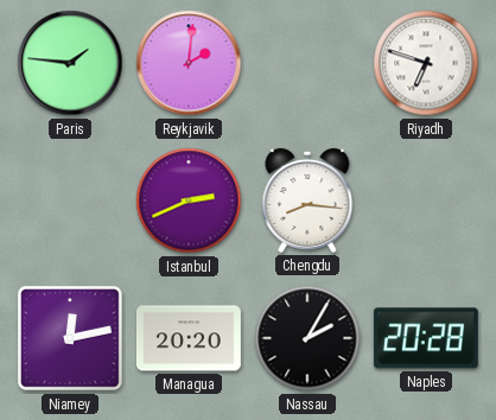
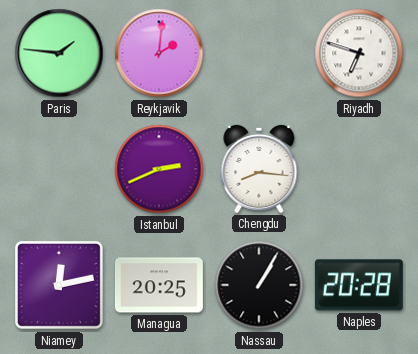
Managua: 20:20 -> 20:25
Nassau: 2:05 -> 1:05
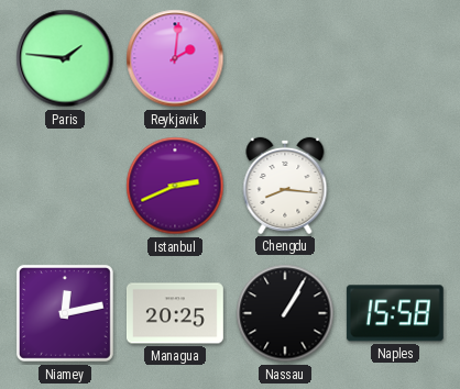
Riyadh: 6:48 -> none
Naples: 20:28 -> 15:58
